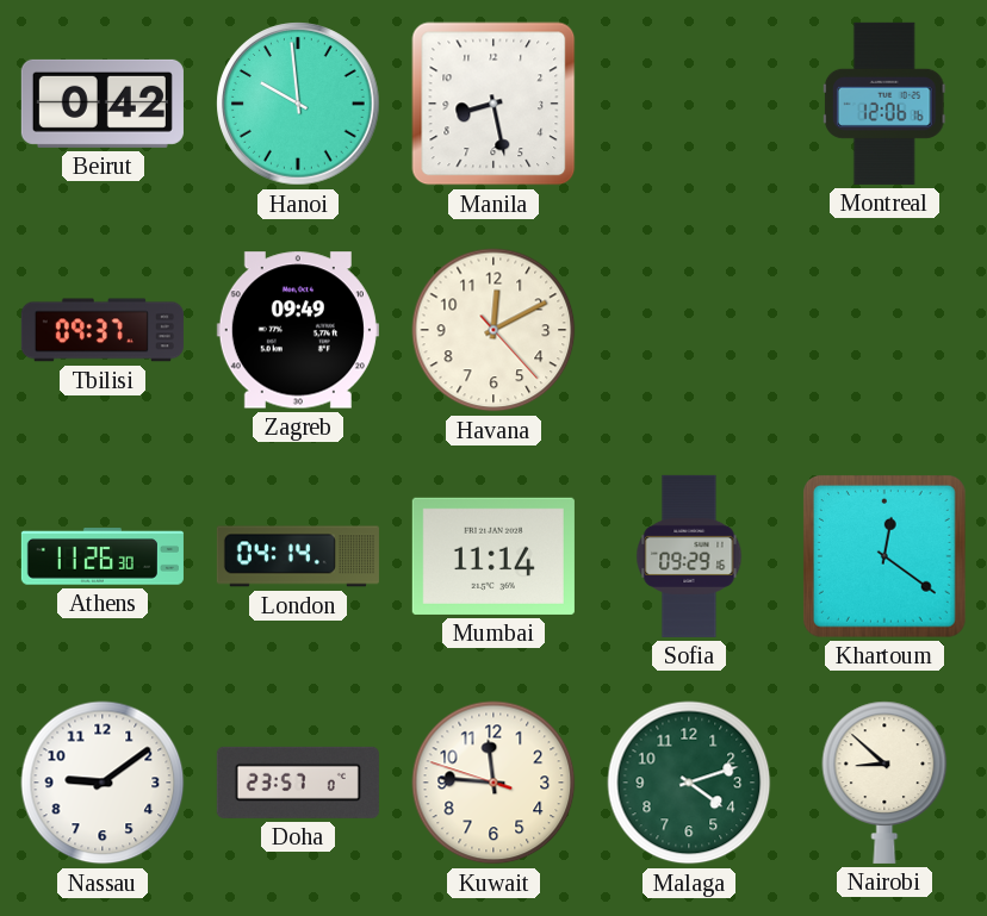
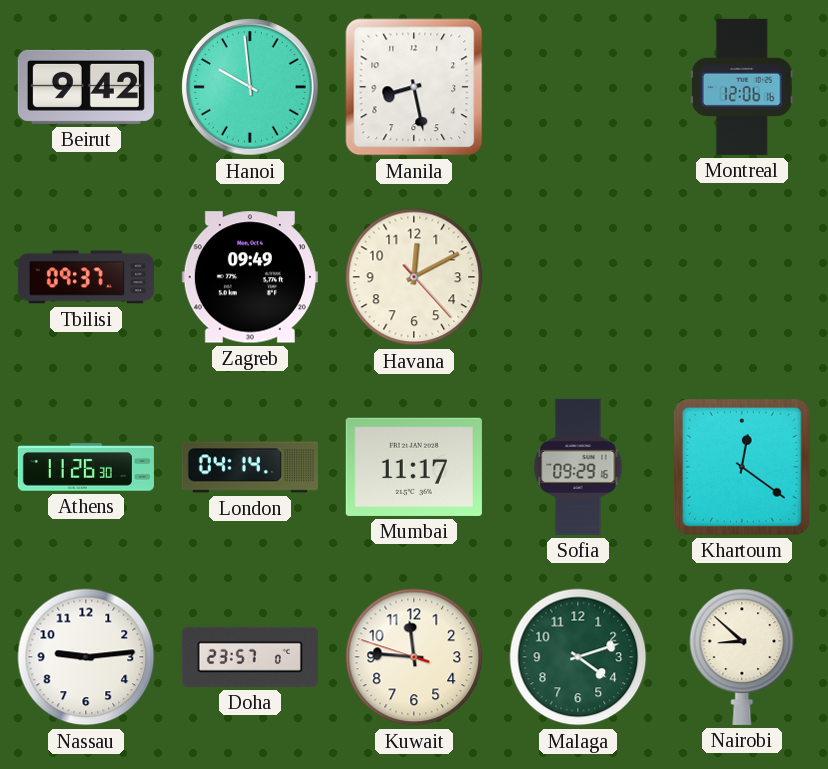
Beirut: 0:42 -> 9:42
Mumbai: 11:14 -> 11:17
Nassau: 9:09 -> 9:14
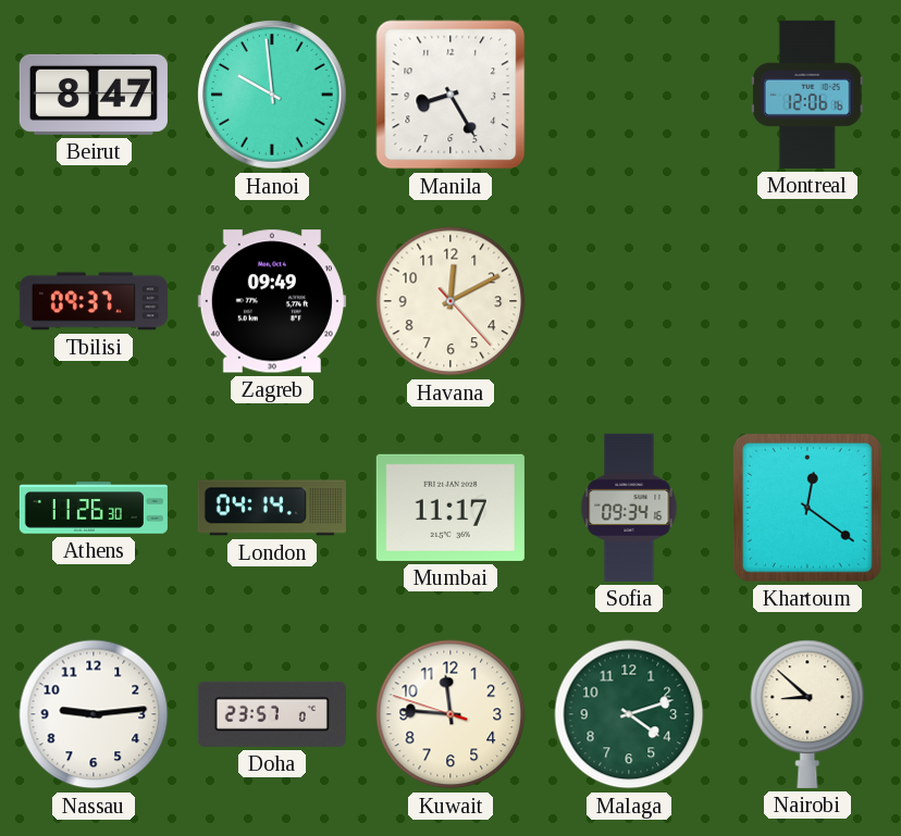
Beirut: 9:42 -> 8:47
Manila: 8:28 -> 8:25
Sofia: 09:29 -> 09:34
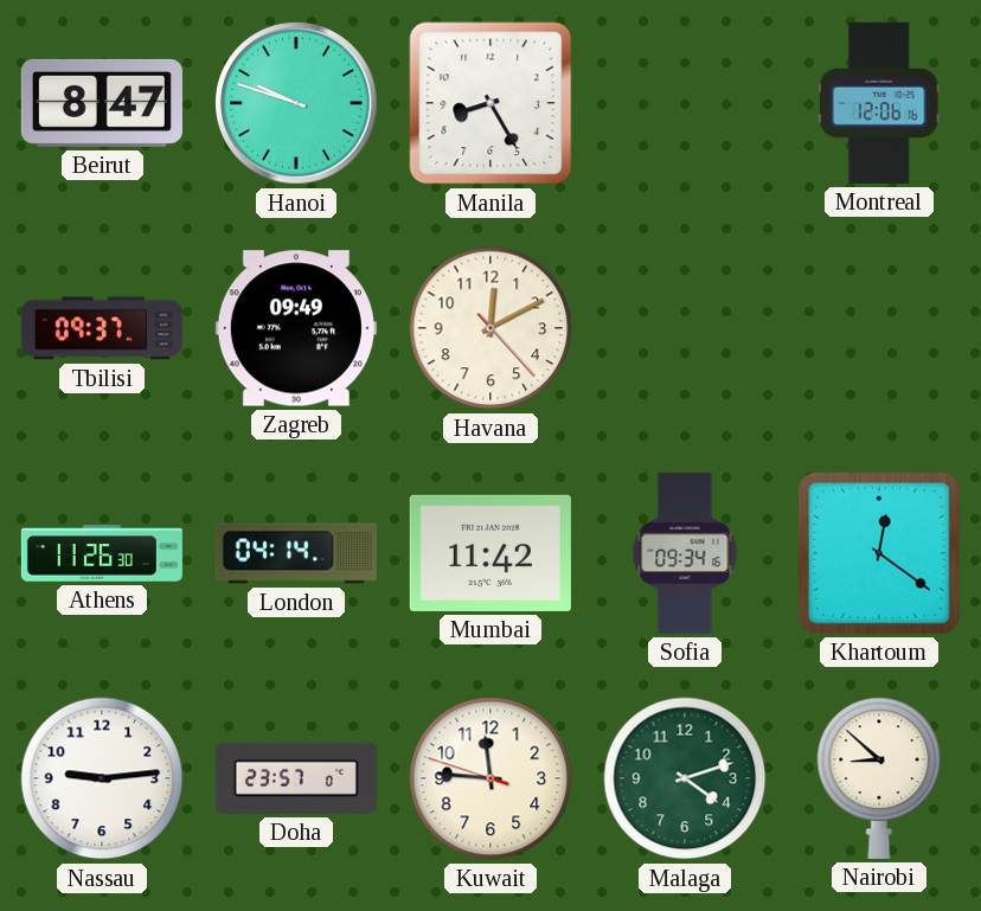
Hanoi: 9:59 -> 9:48
Mumbai: 11:17 -> 11:42
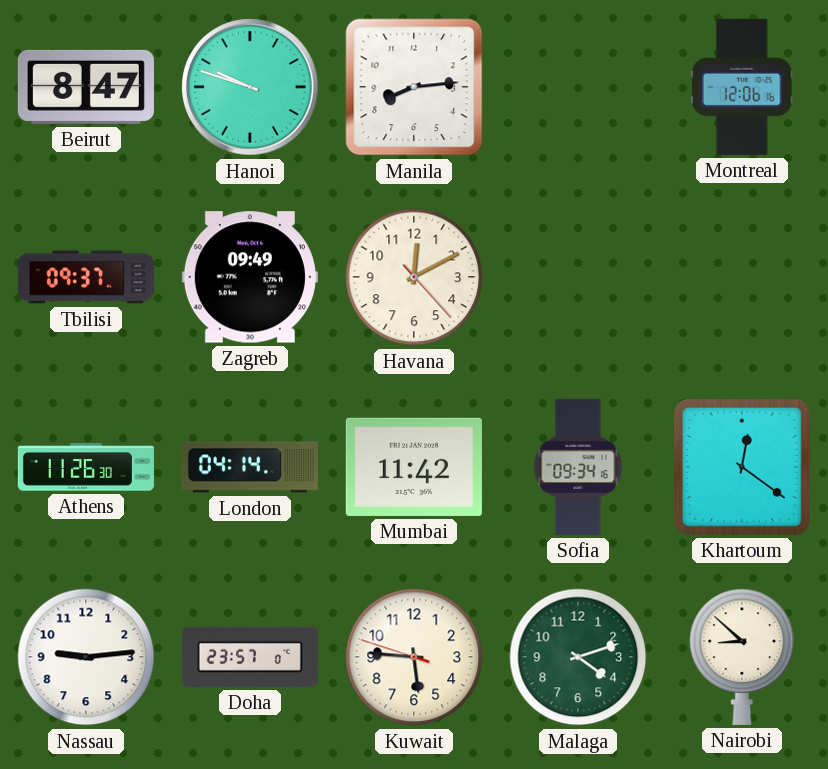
Manila: 8:25 -> 8:14
Kuwait: 11:45 -> 5:45
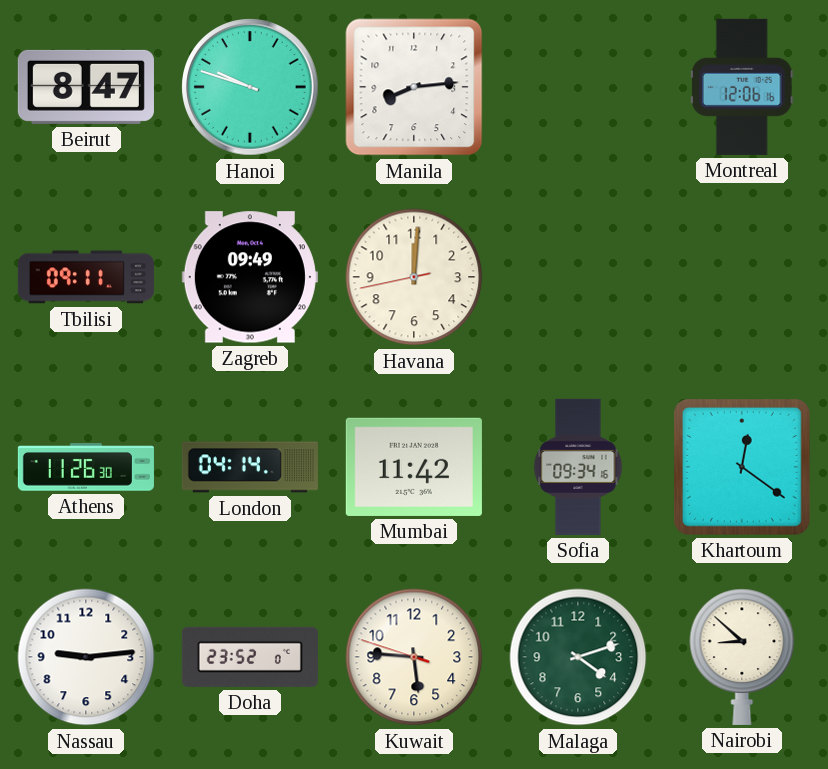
Tbilisi: 09:37 -> 09:11
Havana: 12:10 -> 12:00
Doha: 23:57 -> 23:52
